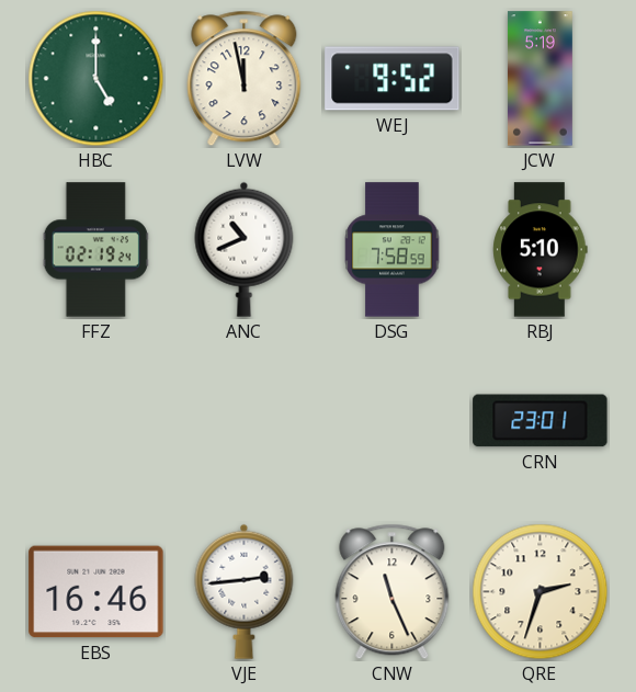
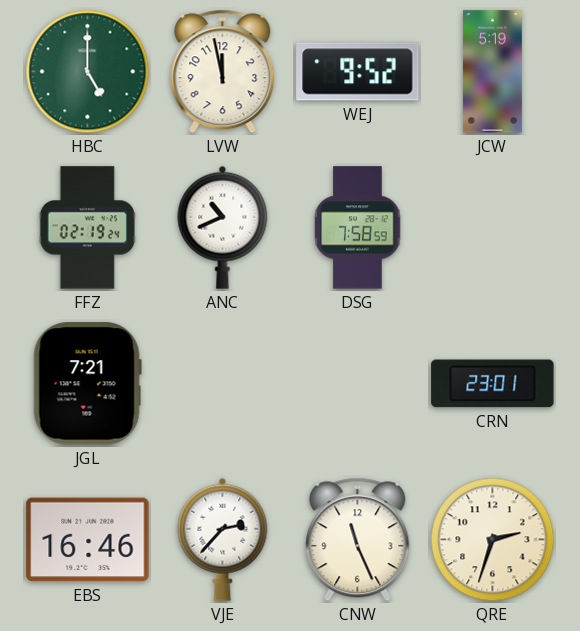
RBJ: 5:10 -> none
JGL: none -> 7:21
VJE: 2:44 -> 2:37
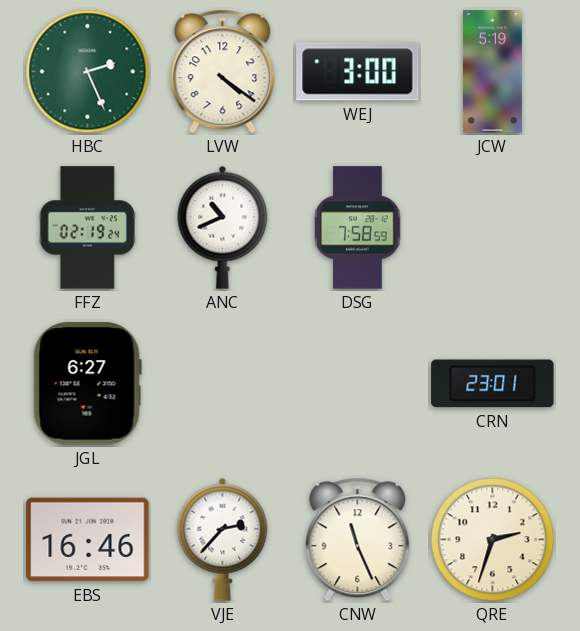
HBC: 5:00 -> 2:26
LVW: 11:58 -> 4:21
WEJ: 9:52 -> 3:00
JGL: 7:21 -> 6:27
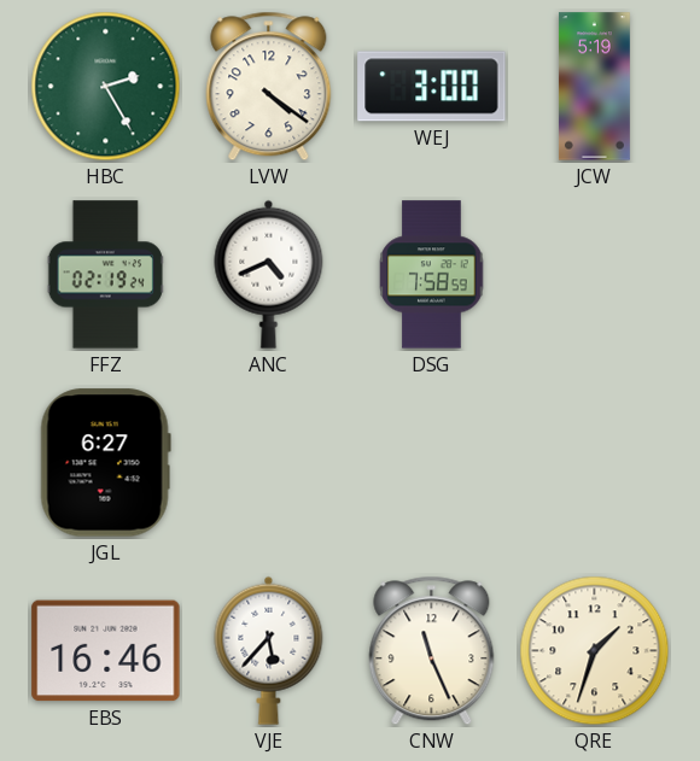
HBC: 2:26 -> 2:25
ANC: 10:41 -> 4:41
CRN: 23:01 -> none
VJE: 2:37 -> 5:37
QRE: 2:33 -> 1:33
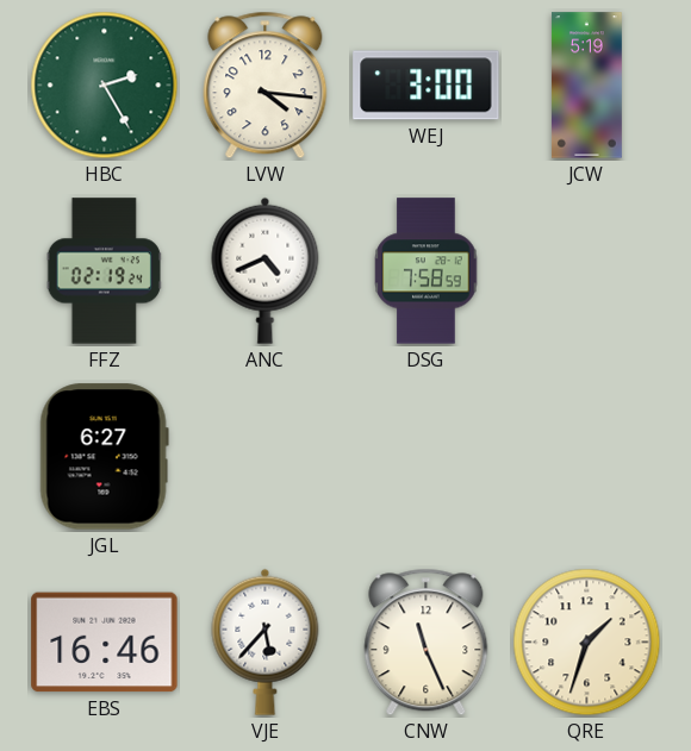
LVW: 4:21 -> 4:16
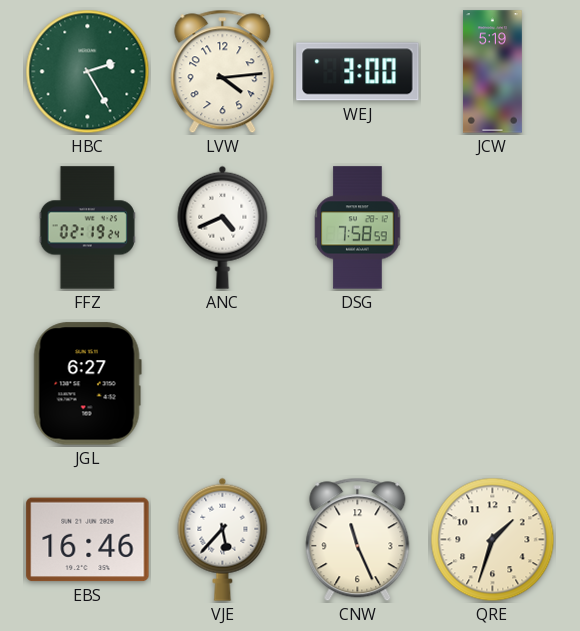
LVW: 4:16 -> 4:14
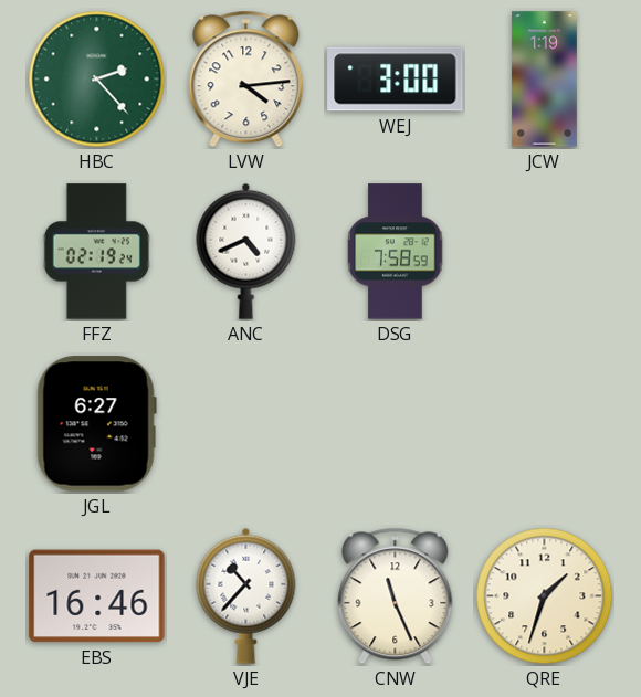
HBC: 2:25 -> 2:23
JCW: 5:19 -> 1:19
VJE: 5:37 -> 10:37
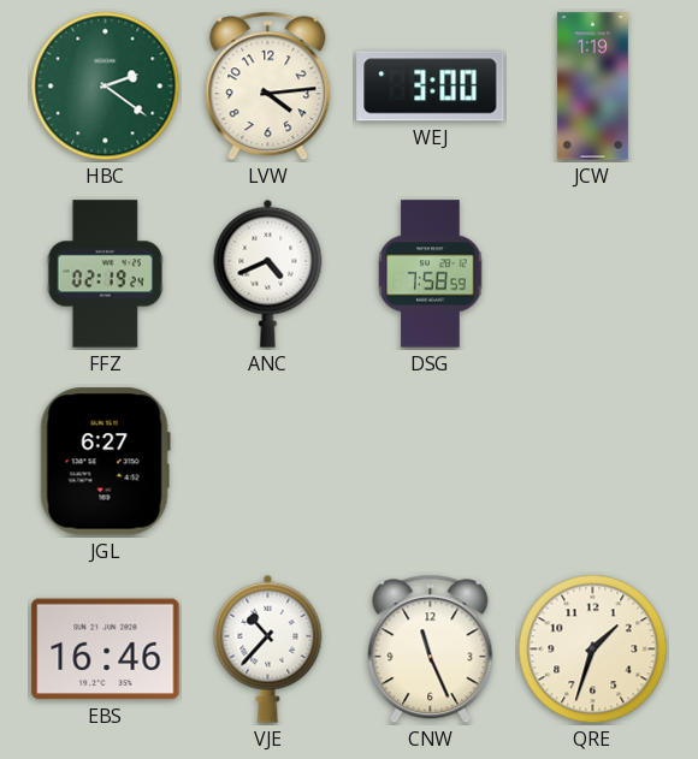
HBC: 2:23 -> 2:21
